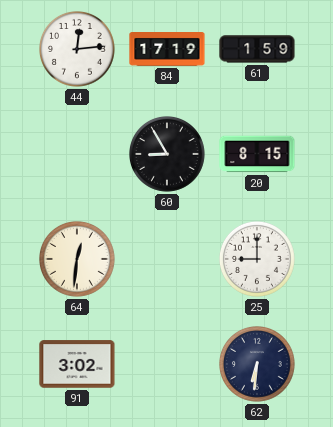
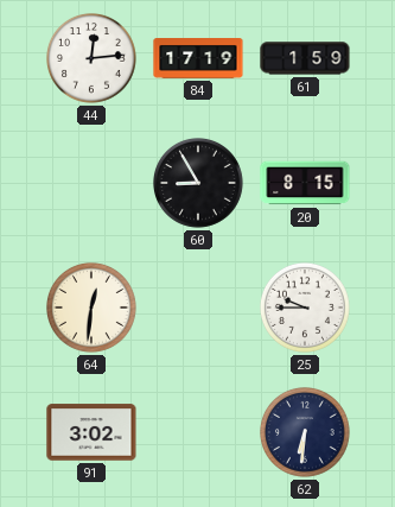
25: 9:00 -> 9:45
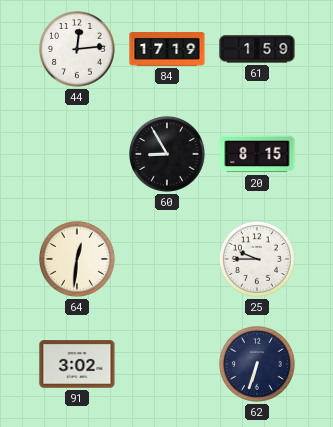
62: 6:31 -> 6:33
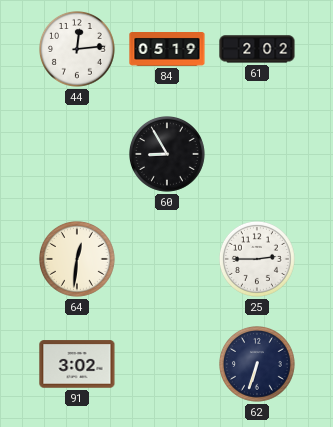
84: 17:19 -> 05:19
61: 1:59 -> 2:02
20: 8:15 -> none
25: 9:45 -> 2:45
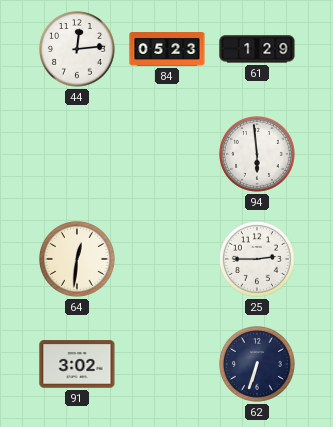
84: 05:19 -> 05:23
61: 2:02 -> 1:29
60: 8:55 -> none
94: none -> 5:59
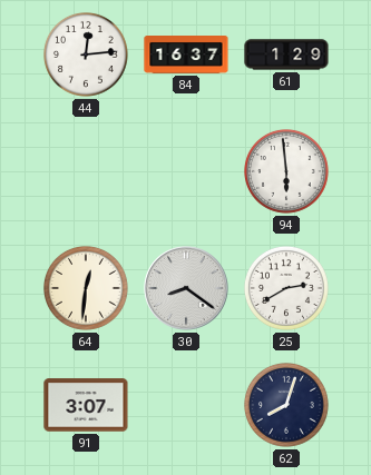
84: 05:23 -> 16:37
30: none -> 8:21
25: 2:45 -> 2:40
91: 3:02 -> 3:07
62: 6:33 -> 8:03
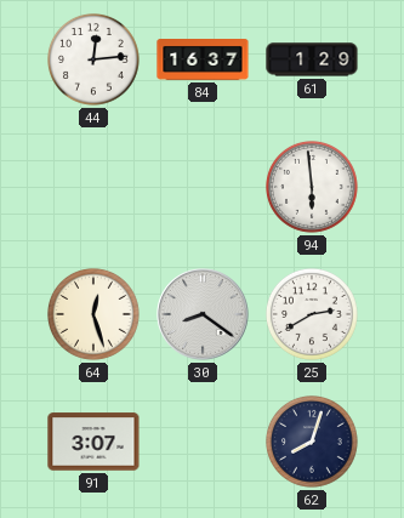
64: 12:31 -> 12:27
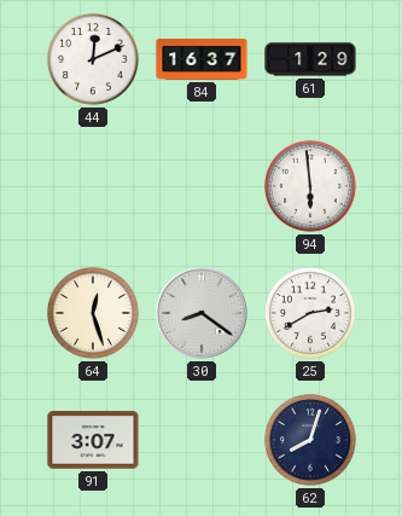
44: 12:14 -> 12:11
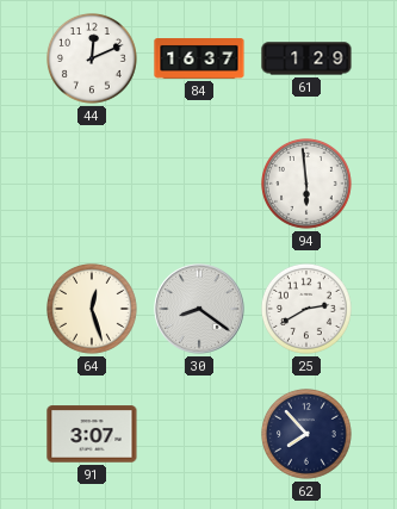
62: 8:03 -> 7:53
